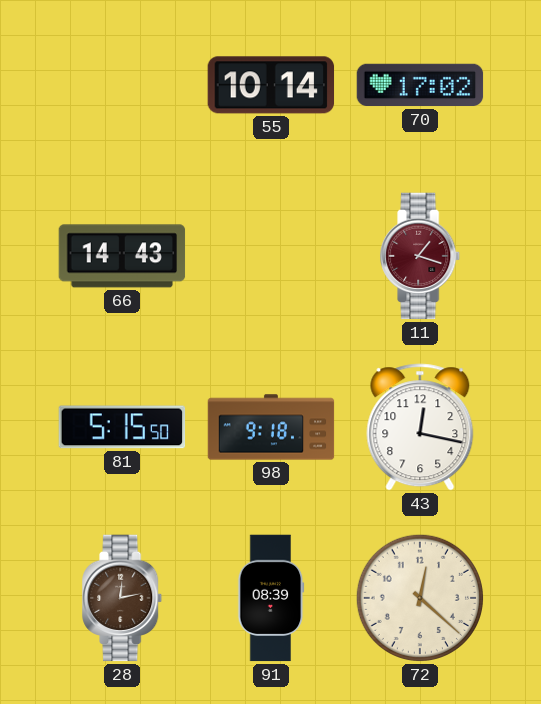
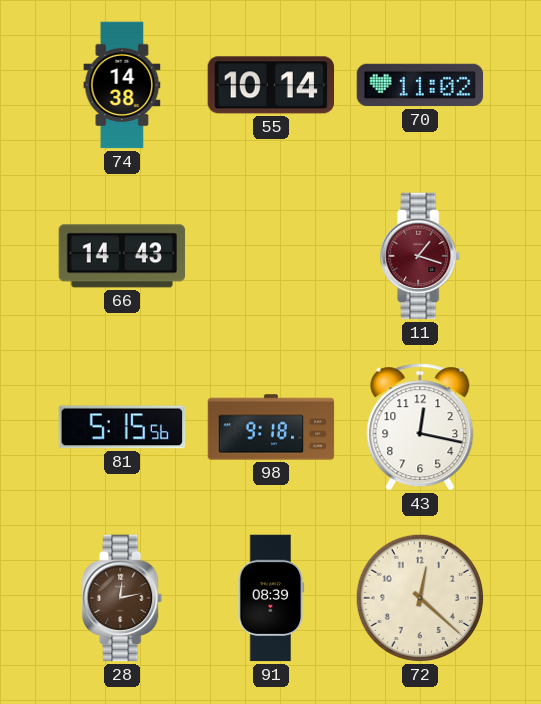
74: none -> 14:38
70: 17:02 -> 11:02
81: 5:15:50 -> 5:15:56
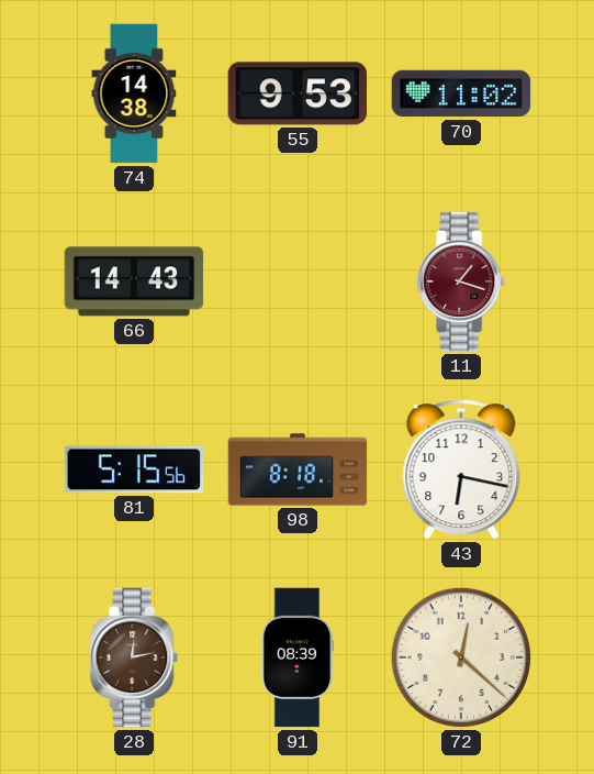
55: 10:14 -> 9:53
98: 9:18 -> 8:18
43: 12:17 -> 6:17
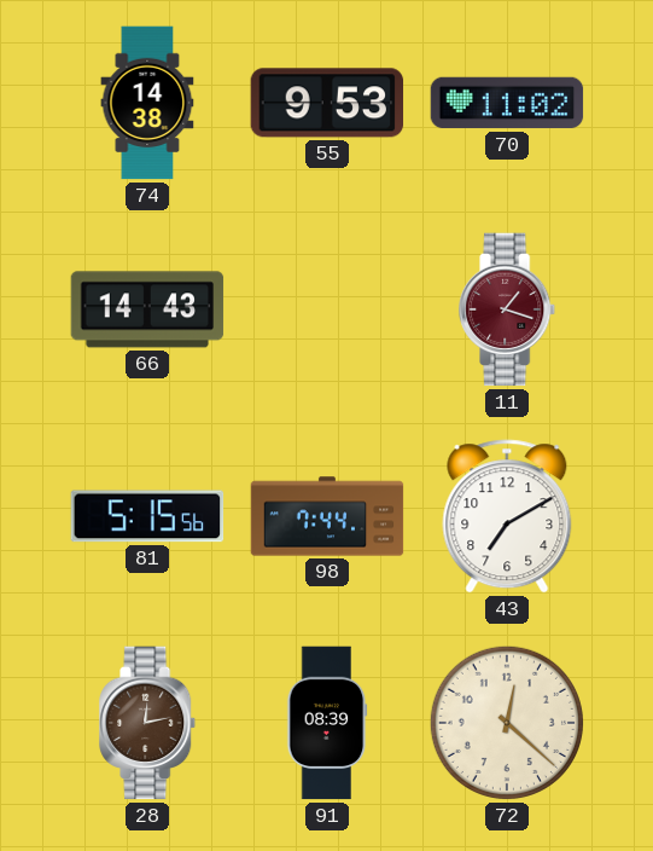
98: 8:18 -> 7:44
43: 6:17 -> 7:10
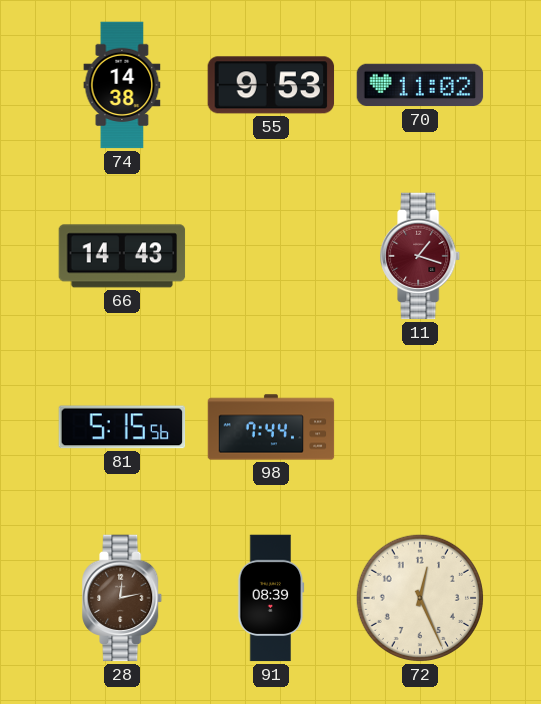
43: 7:10 -> none
72: 12:22 -> 12:26
